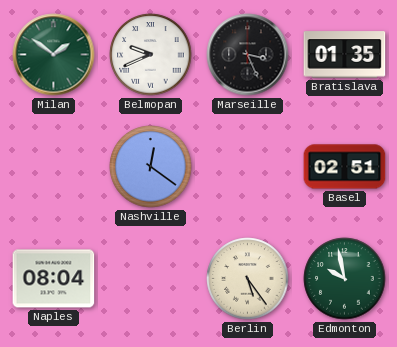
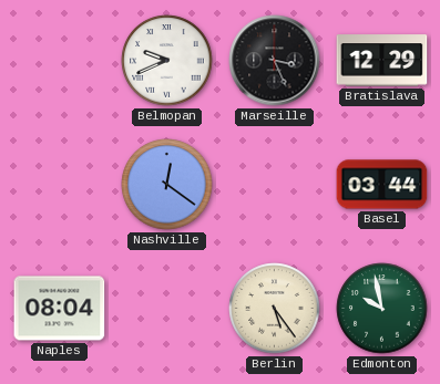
Milan: 1:51 -> none
Bratislava: 01:35 -> 12:29
Basel: 02:51 -> 03:44
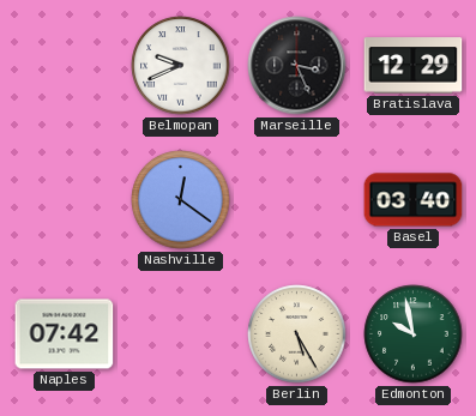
Basel: 03:44 -> 03:40
Naples: 08:04 -> 07:42
Berlin: 5:24 -> 5:25
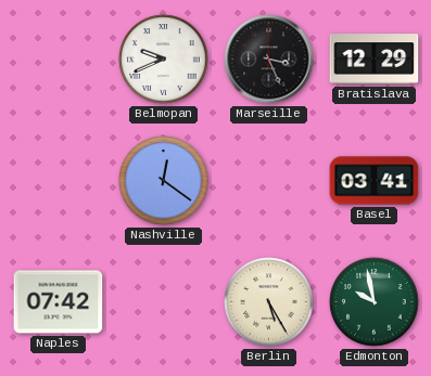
Basel: 03:40 -> 03:41
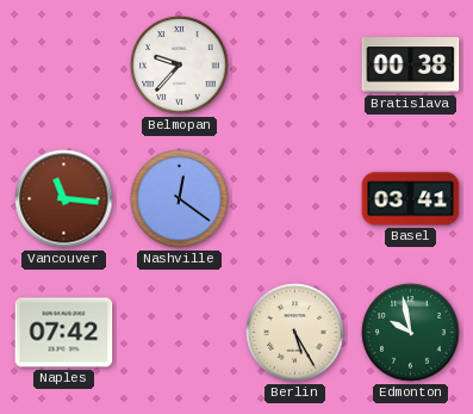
Belmopan: 9:41 -> 9:37
Marseille: 3:26 -> none
Bratislava: 12:29 -> 00:38
Vancouver: none -> 11:16
